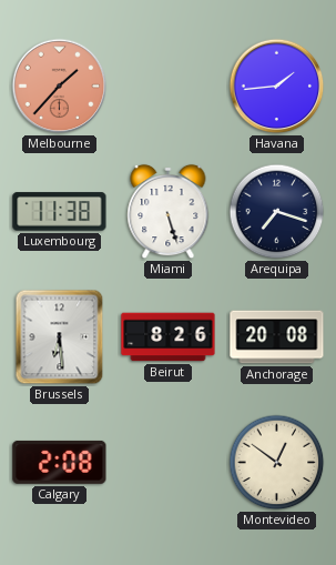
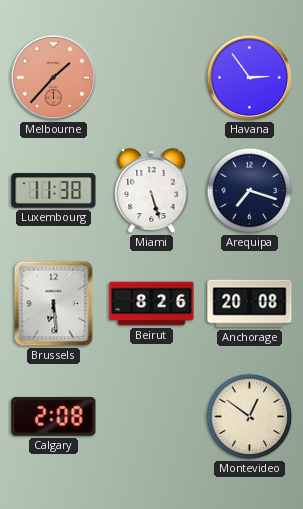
Havana: 1:44 -> 2:54
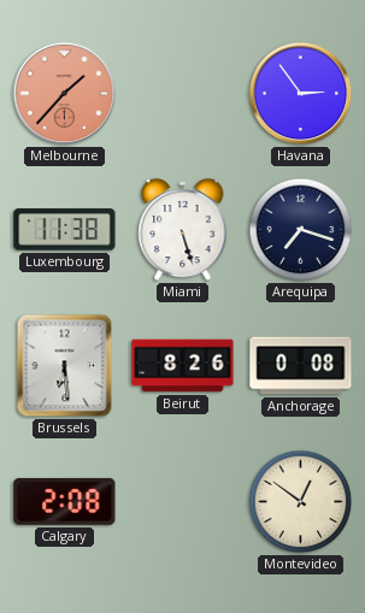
Anchorage: 20:08 -> 0:08
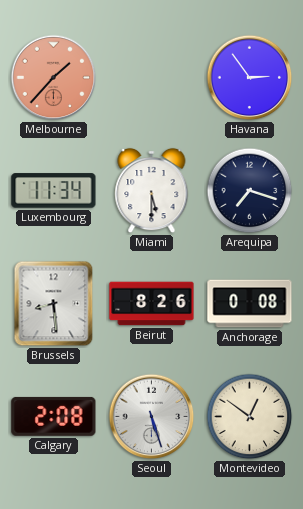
Luxembourg: 11:38 -> 11:34
Miami: 5:27 -> 5:30
Brussels: 6:29 -> 8:29
Seoul: none -> 5:27
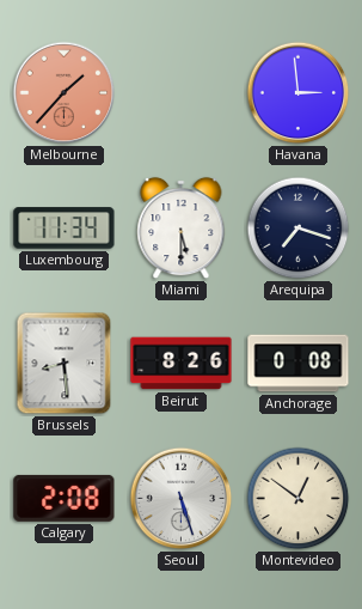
Havana: 2:54 -> 2:59
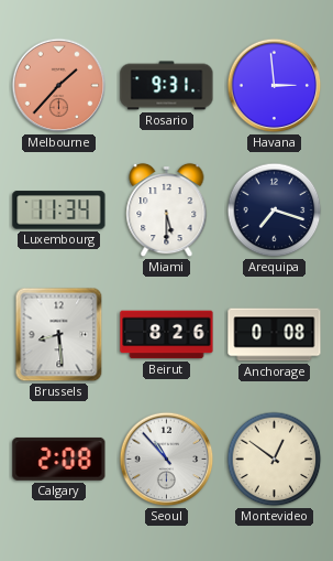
Rosario: none -> 9:31
Seoul: 5:27 -> 10:53
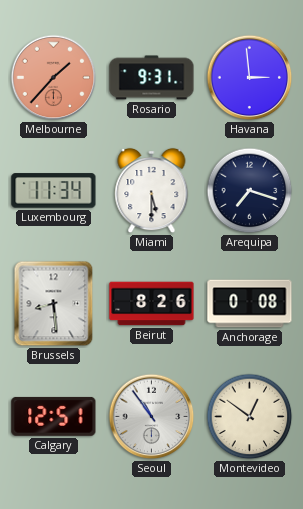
Calgary: 2:08 -> 12:51
Seoul: 10:53 -> 10:54
